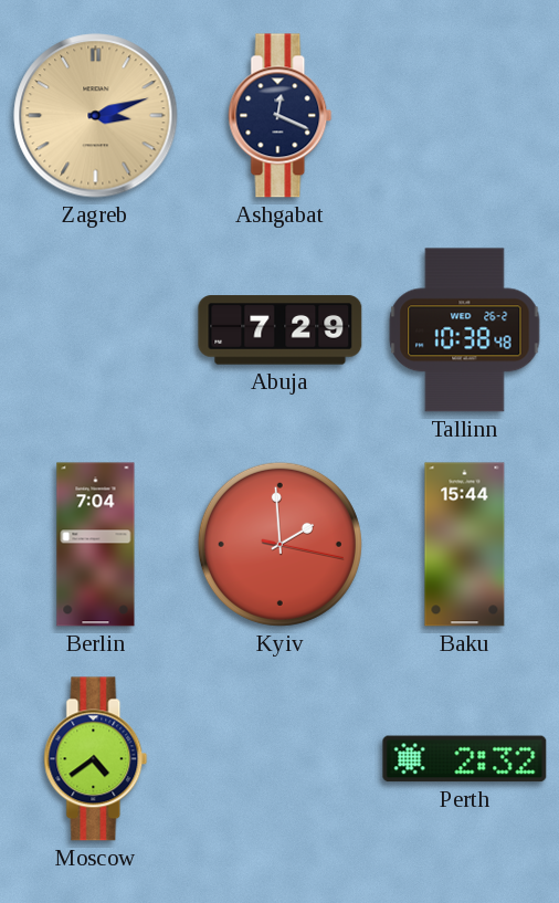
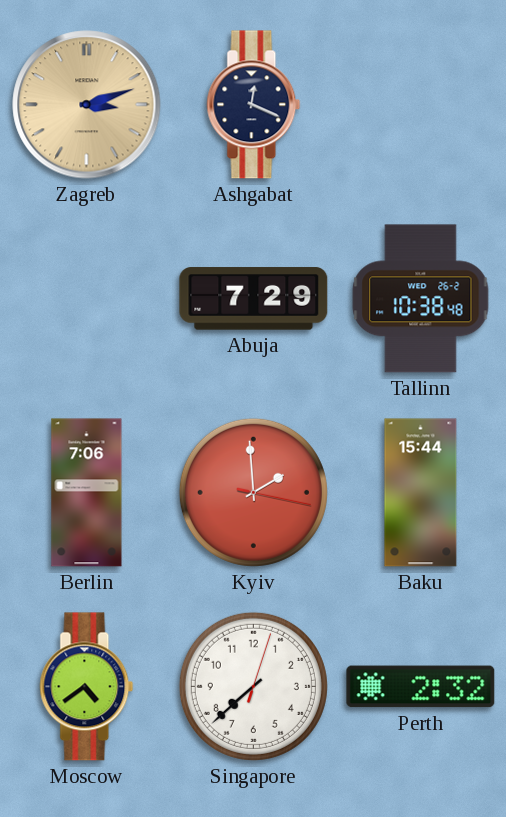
Berlin: 7:04 -> 7:06
Singapore: none -> 7:38
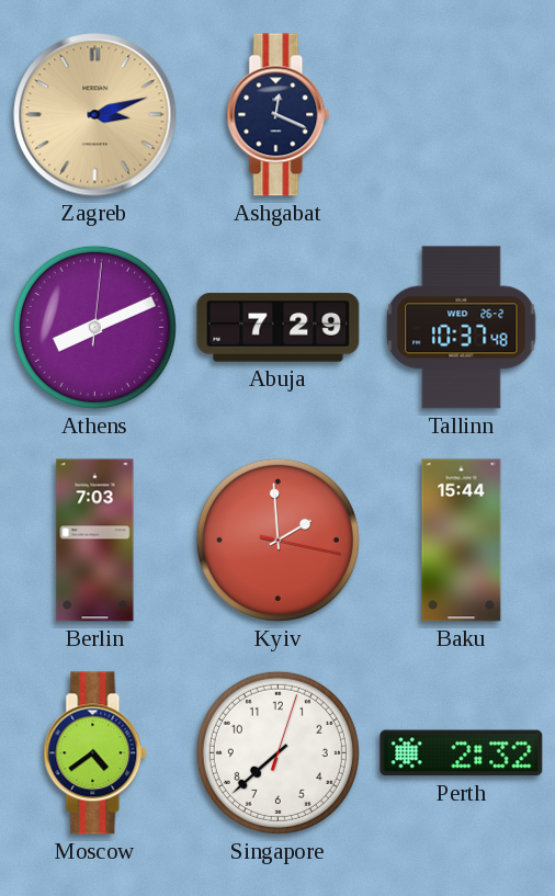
Athens: none -> 8:11
Tallinn: 10:38 -> 10:37
Berlin: 7:06 -> 7:03
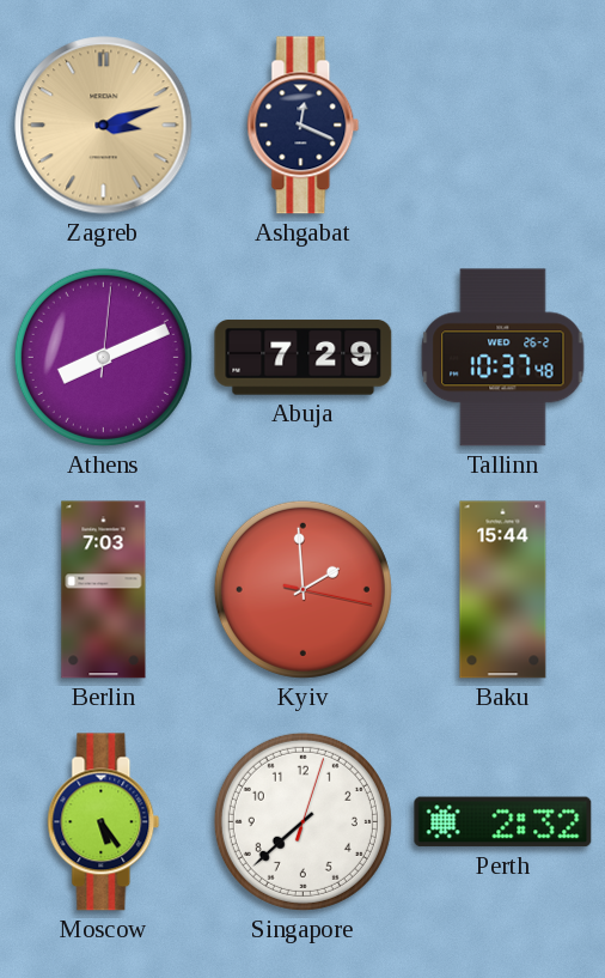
Moscow: 4:39 -> 5:24
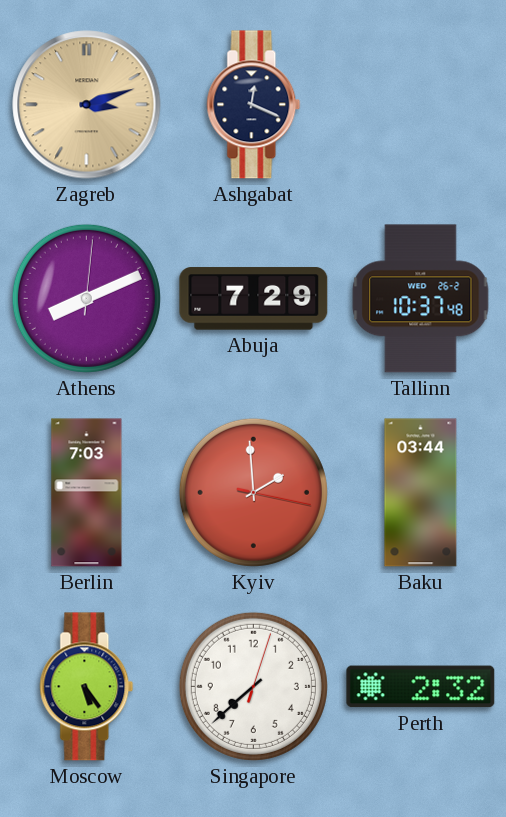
Baku: 15:44 -> 03:44
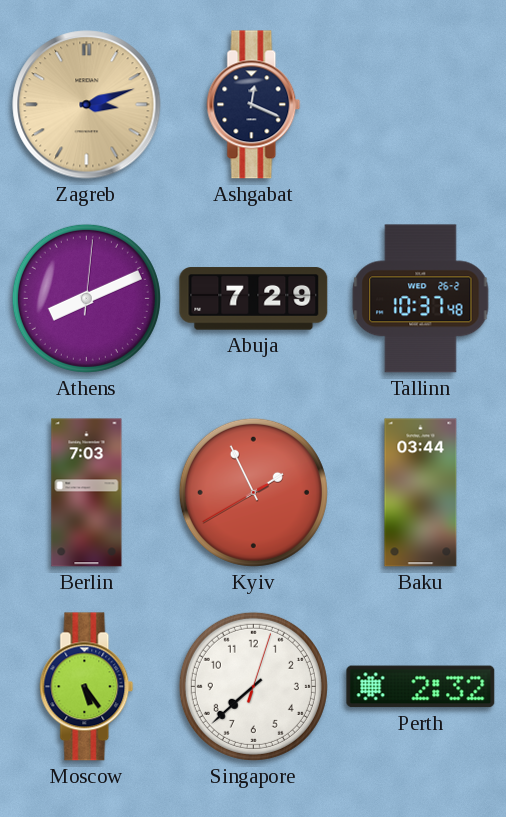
Kyiv: 1:59 -> 1:55
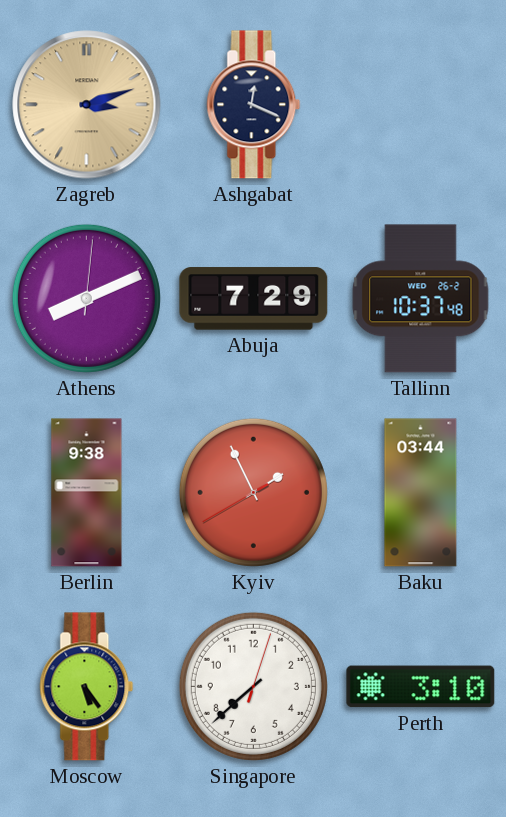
Berlin: 7:03 -> 9:38
Perth: 2:32 -> 3:10
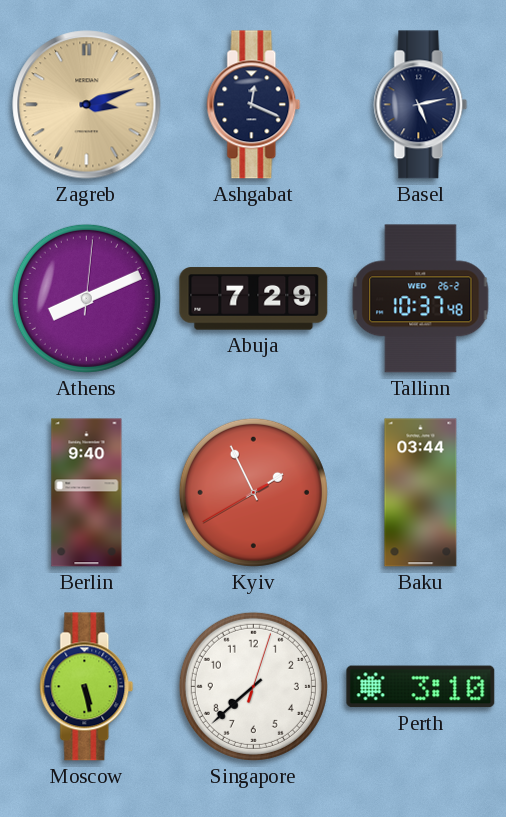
Basel: none -> 5:13
Berlin: 9:38 -> 9:40
Moscow: 5:24 -> 5:28
